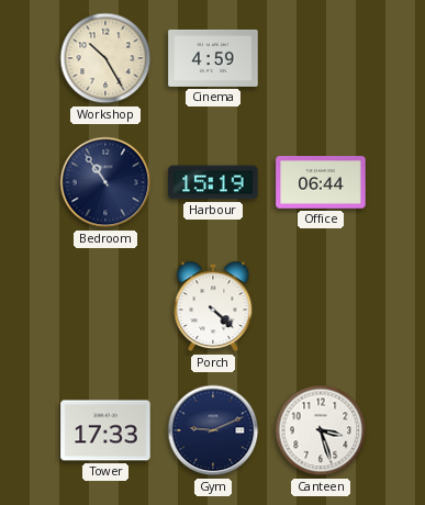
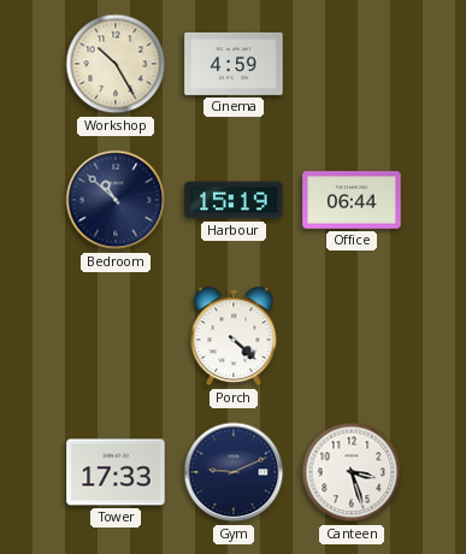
Bedroom: 10:54 -> 10:52
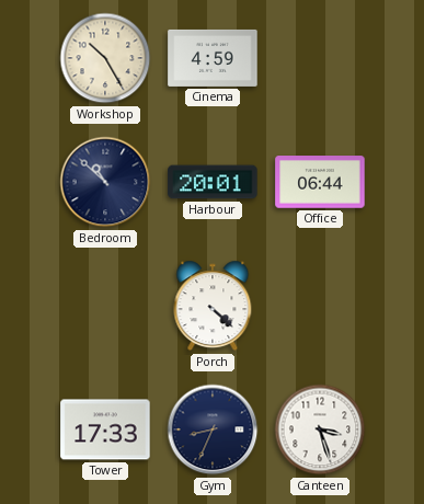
Harbour: 15:19 -> 20:01
Gym: 9:11 -> 8:34
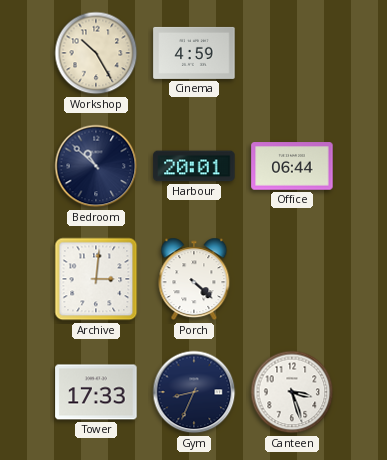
Archive: none -> 3:01
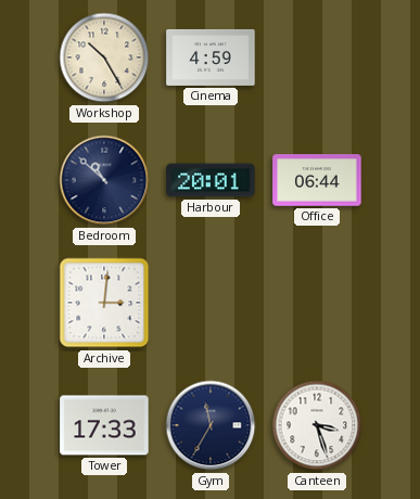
Porch: 4:22 -> none
Gym: 8:34 -> 11:35
